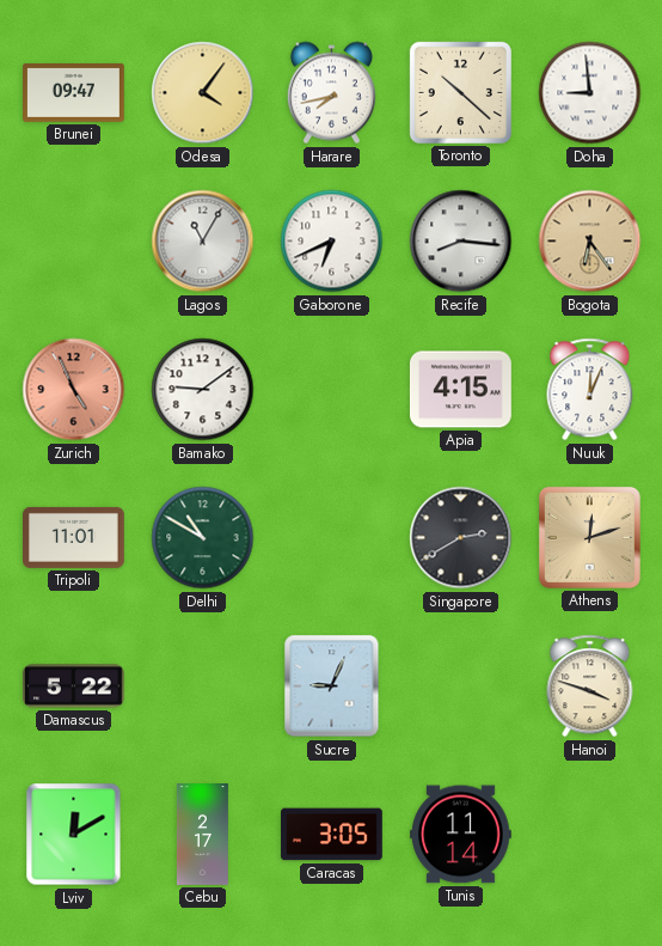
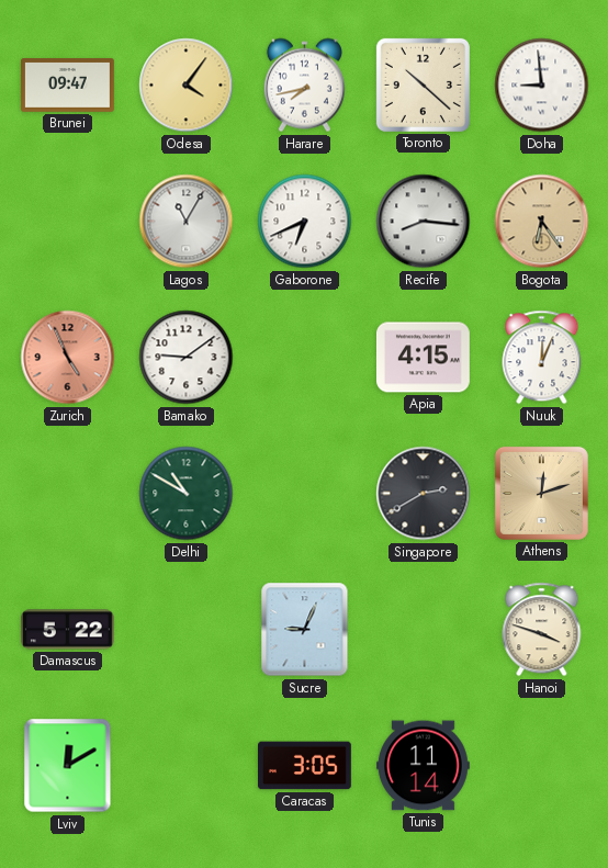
Tripoli: 11:01 -> none
Cebu: 2:17 -> none
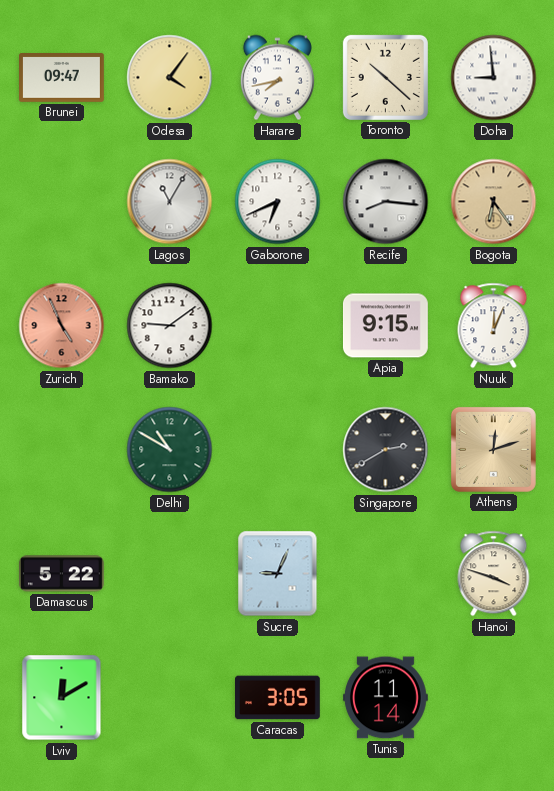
Apia: 4:15 -> 9:15
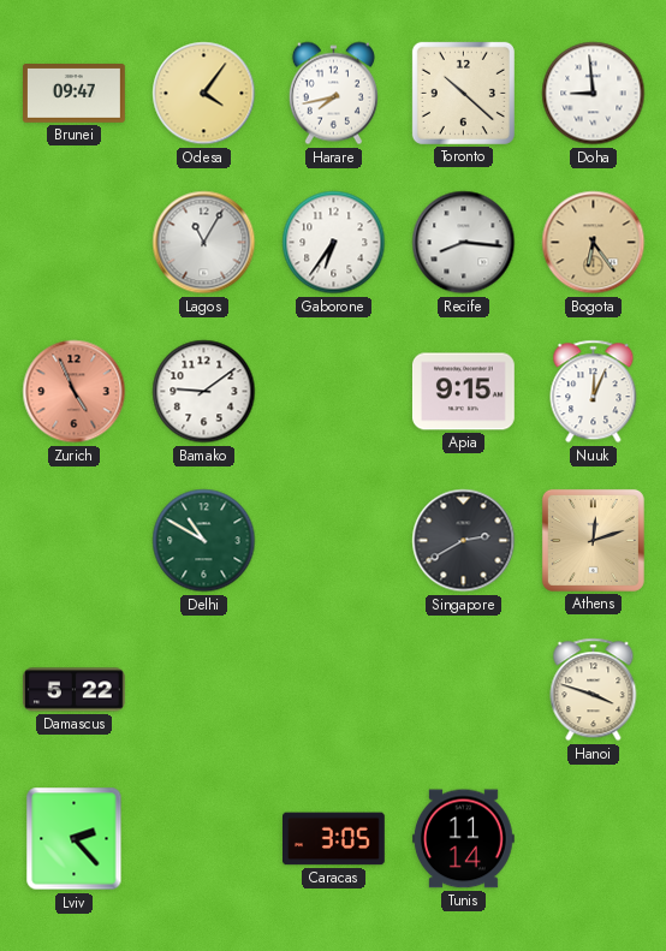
Gaborone: 6:41 -> 6:36
Sucre: 9:04 -> none
Lviv: 12:10 -> 2:23
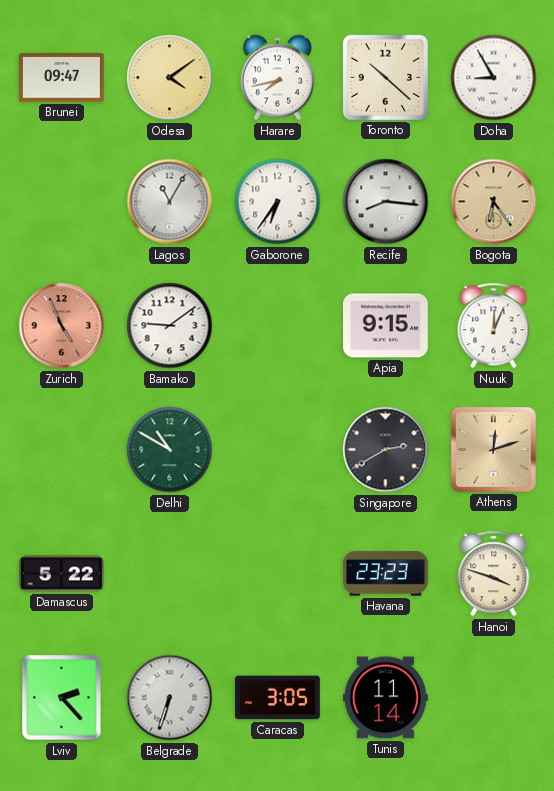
Odesa: 4:06 -> 4:09
Doha: 8:59 -> 8:55
Havana: none -> 23:23
Belgrade: none -> 6:33
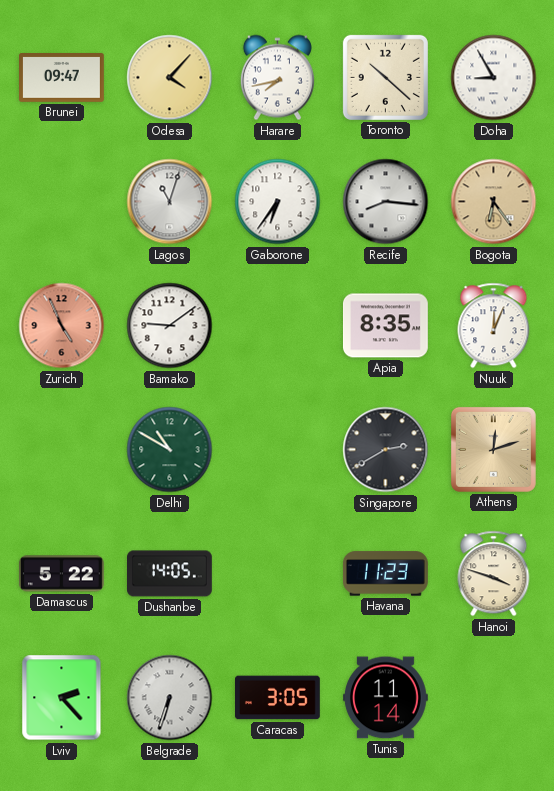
Odesa: 4:09 -> 4:07
Lagos: 11:05 -> 11:03
Apia: 9:15 -> 8:35
Dushanbe: none -> 14:05
Havana: 23:23 -> 11:23
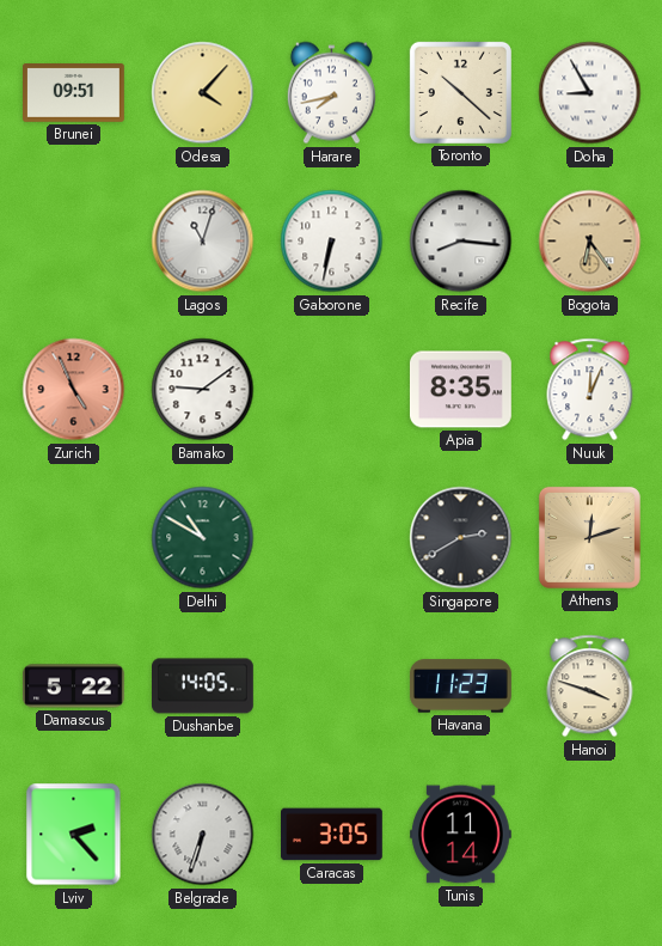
Brunei: 09:47 -> 09:51
Gaborone: 6:36 -> 6:32
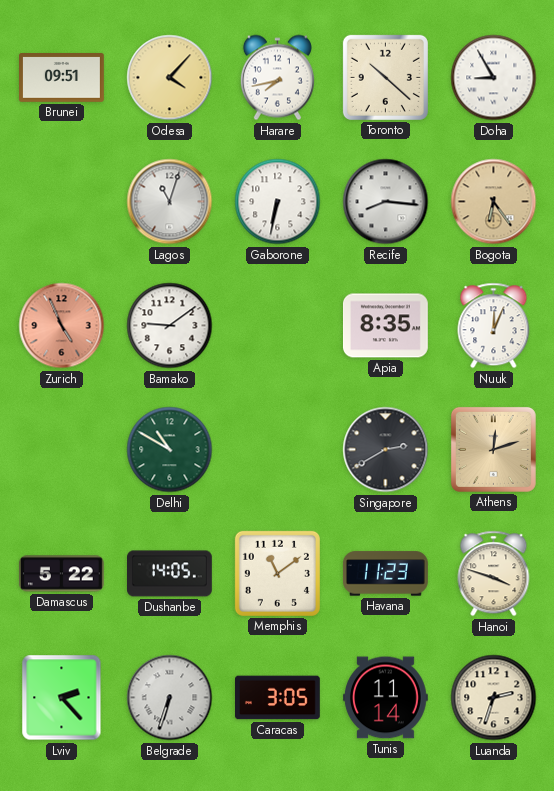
Memphis: none -> 11:09
Luanda: none -> 2:33
